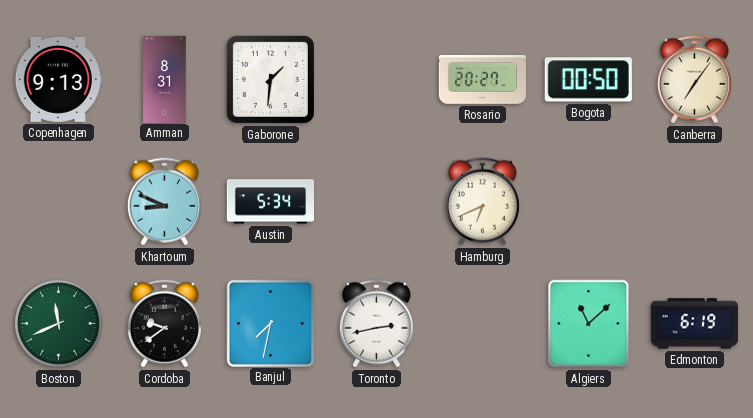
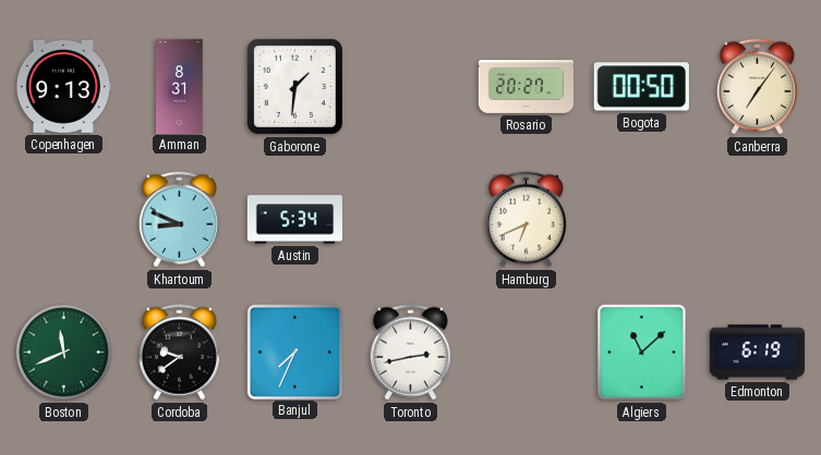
Banjul: 7:32 -> 7:34
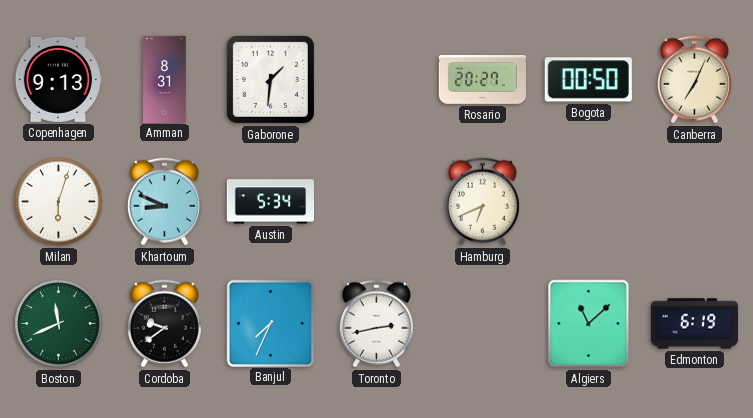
Canberra: 7:06 -> 7:04
Milan: none -> 6:03
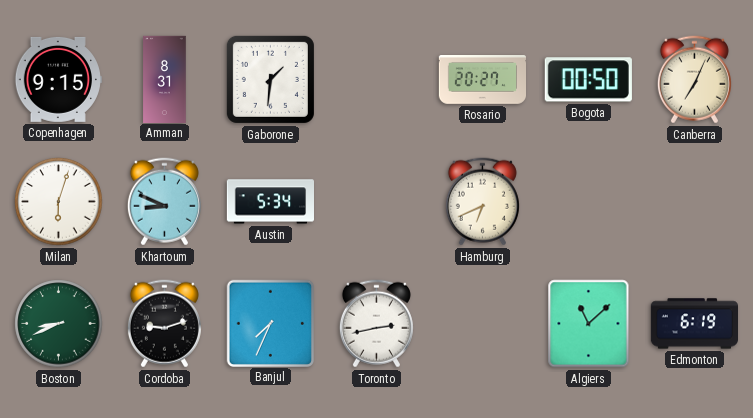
Copenhagen: 9:13 -> 9:15
Boston: 11:41 -> 8:41
Cordoba: 9:39 -> 9:12
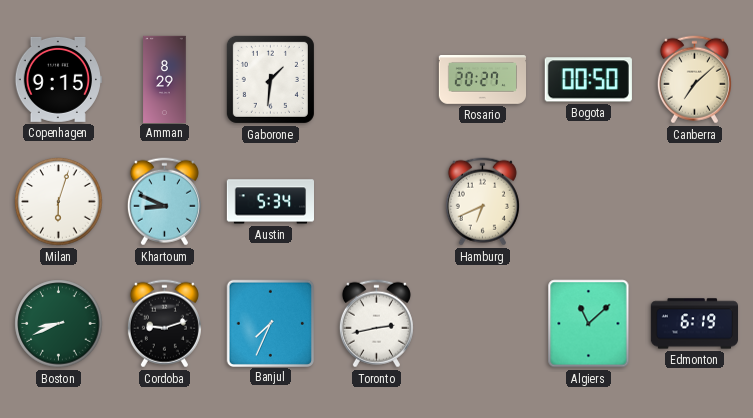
Amman: 8:31 -> 8:29
Canberra: 7:04 -> 7:08
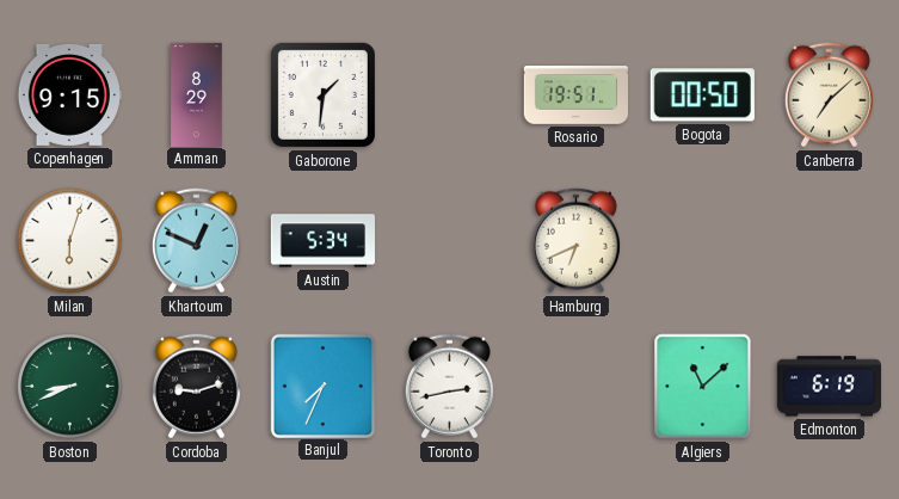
Rosario: 20:27 -> 19:51
Khartoum: 8:49 -> 12:49
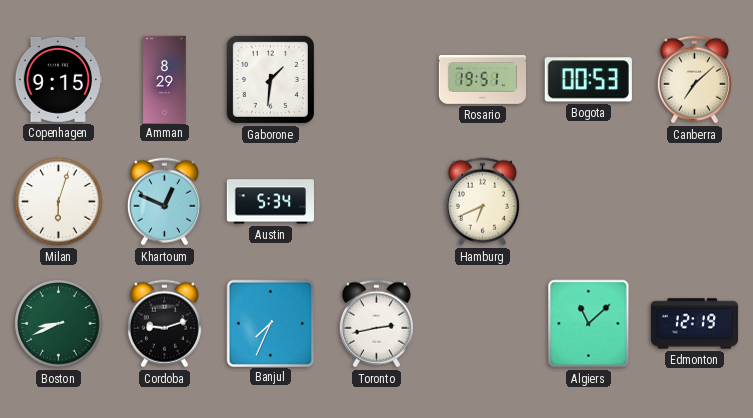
Bogota: 00:50 -> 00:53
Edmonton: 6:19 -> 12:19
